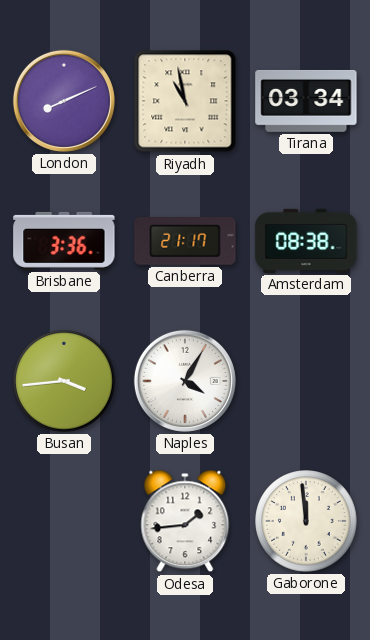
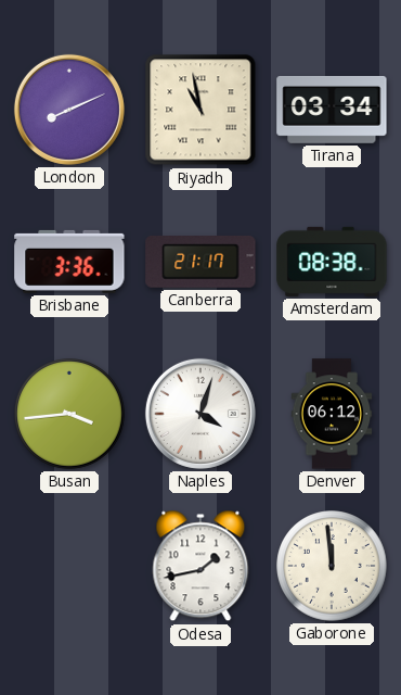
Naples: 4:05 -> 4:03
Denver: none -> 06:12
Odesa: 1:44 -> 1:43
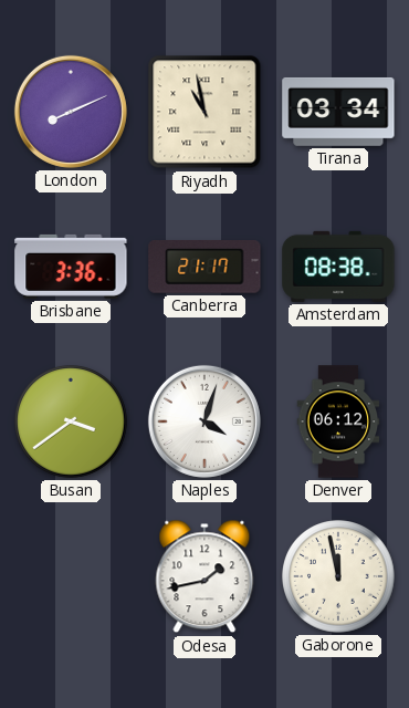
Busan: 3:44 -> 3:39
Gaborone: 11:59 -> 11:58
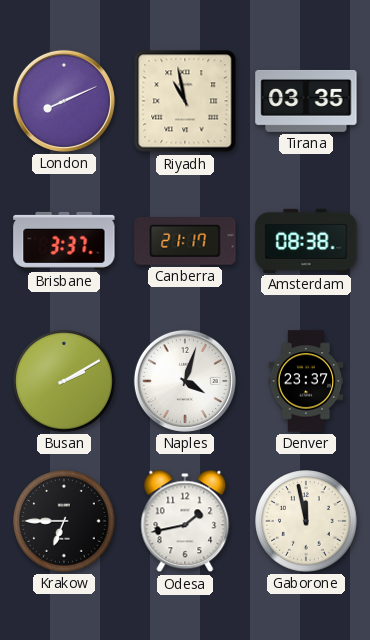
Tirana: 03:34 -> 03:35
Brisbane: 3:36 -> 3:37
Busan: 3:39 -> 2:10
Denver: 06:12 -> 23:37
Krakow: none -> 6:45
